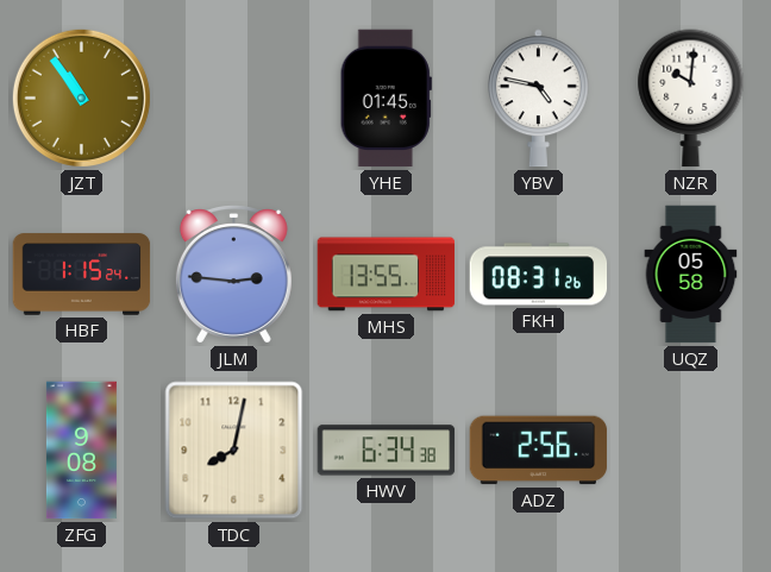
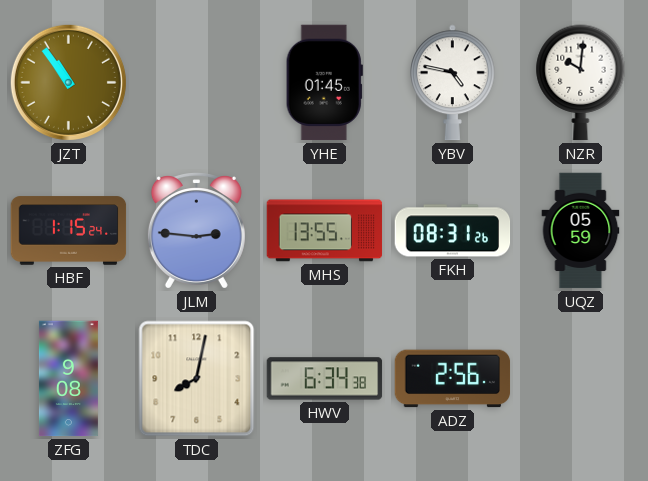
UQZ: 05:58 -> 05:59
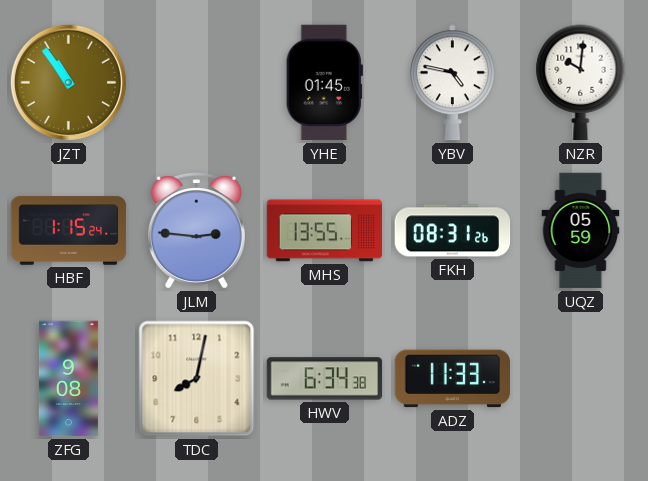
ADZ: 2:56 -> 11:33
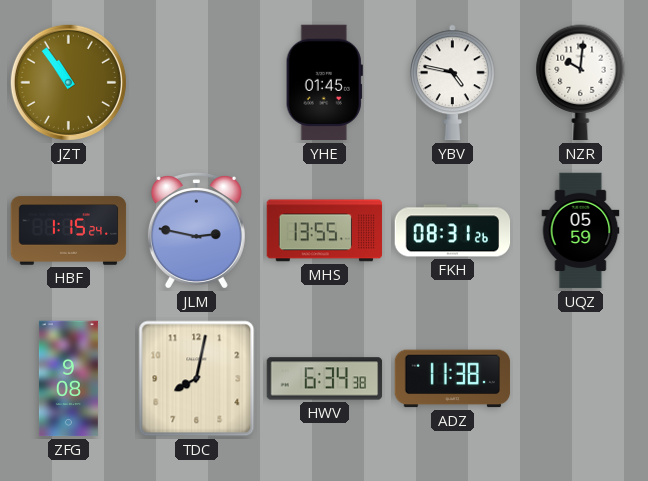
JLM: 2:46 -> 2:47
ADZ: 11:33 -> 11:38
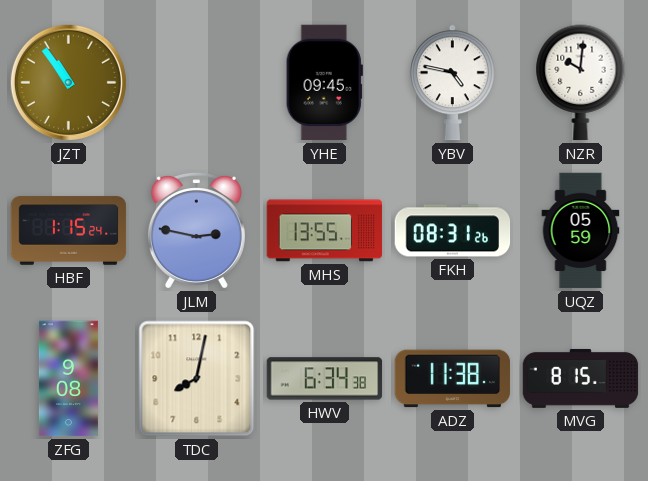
YHE: 01:45 -> 09:45
MVG: none -> 8:15
